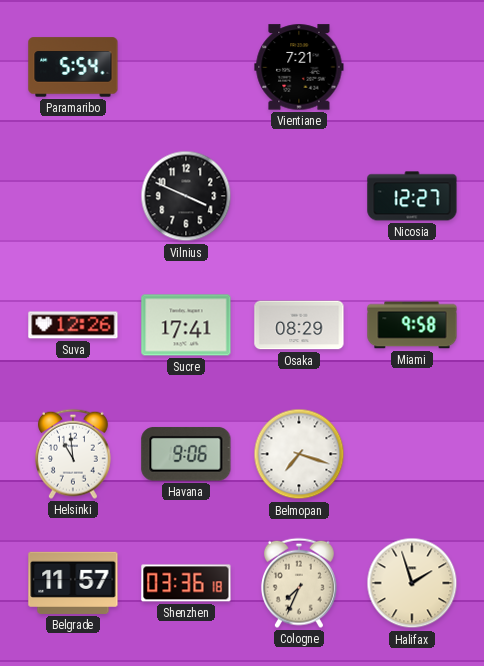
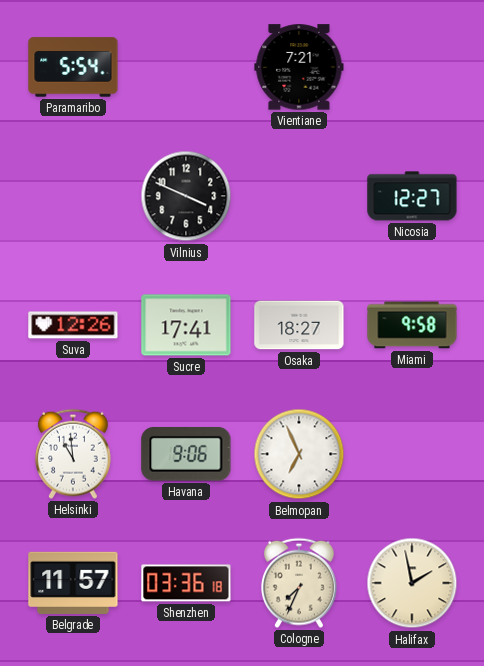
Osaka: 08:29 -> 18:27
Belmopan: 7:18 -> 6:56
Halifax: 1:57 -> 1:58
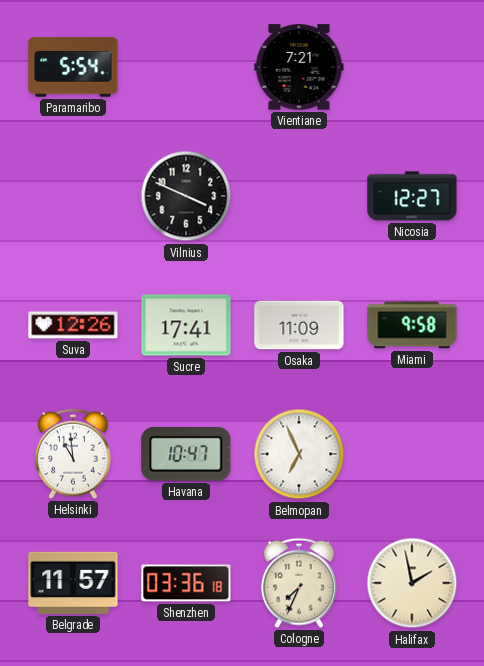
Osaka: 18:27 -> 11:09
Havana: 9:06 -> 10:47
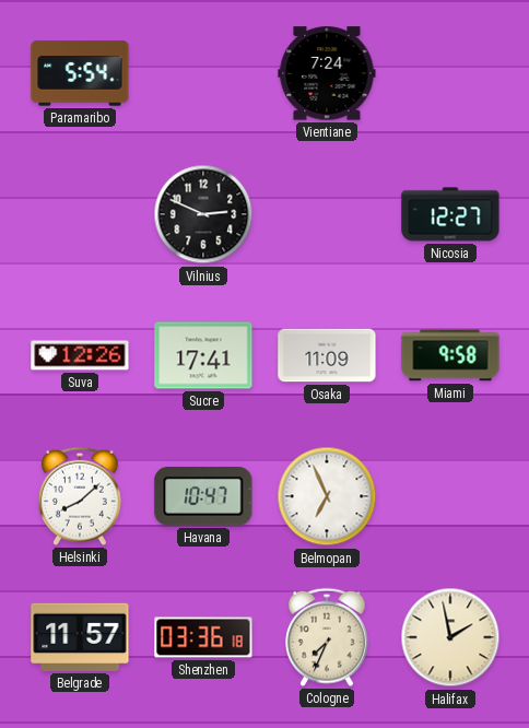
Vientiane: 7:21 -> 7:24
Vilnius: 3:49 -> 2:49
Helsinki: 10:59 -> 8:08
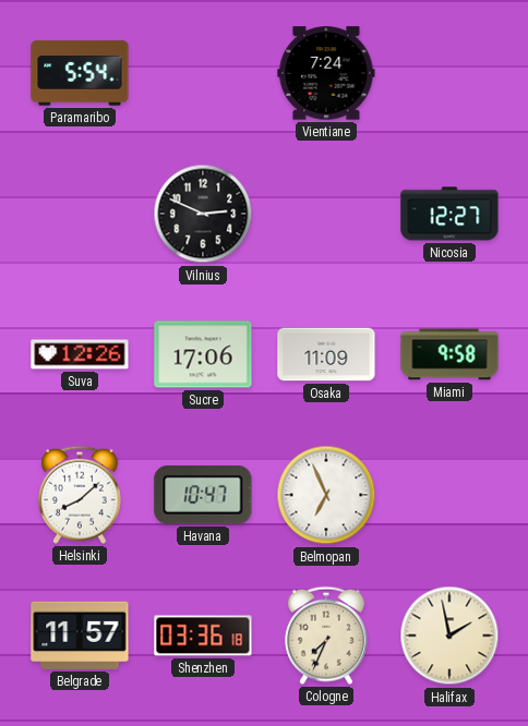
Sucre: 17:41 -> 17:06
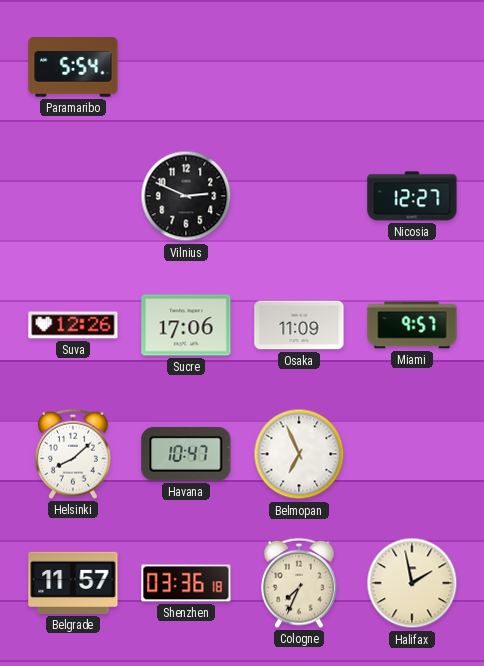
Vientiane: 7:24 -> none
Miami: 9:58 -> 9:57
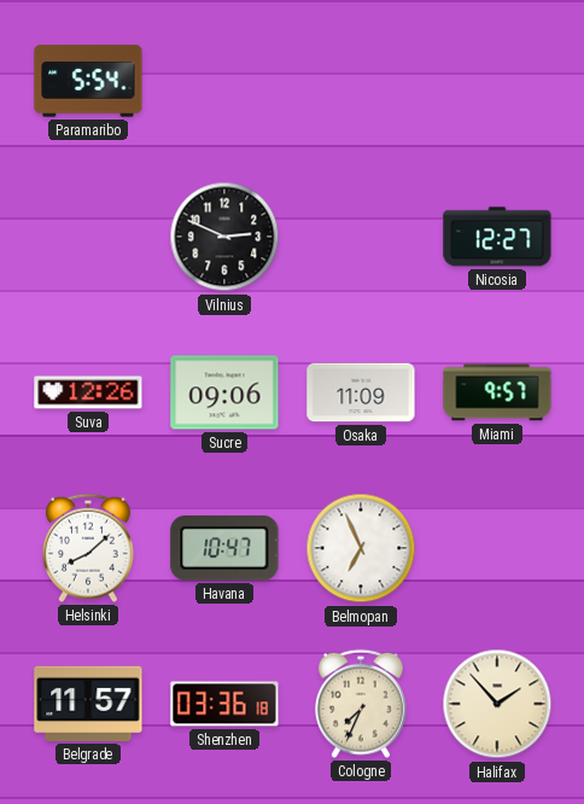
Sucre: 17:06 -> 09:06
Halifax: 1:58 -> 1:53
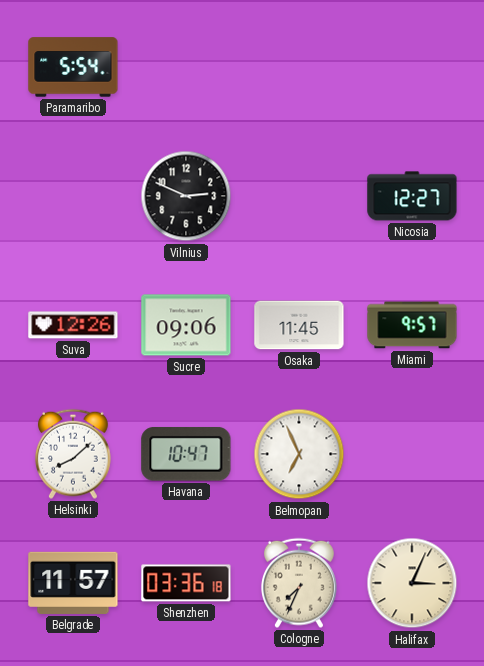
Osaka: 11:09 -> 11:45
Halifax: 1:53 -> 3:04
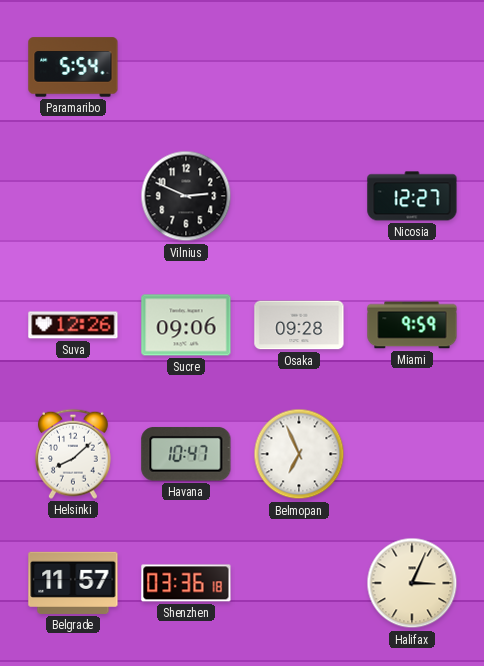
Osaka: 11:45 -> 09:28
Miami: 9:57 -> 9:59
Cologne: 7:34 -> none
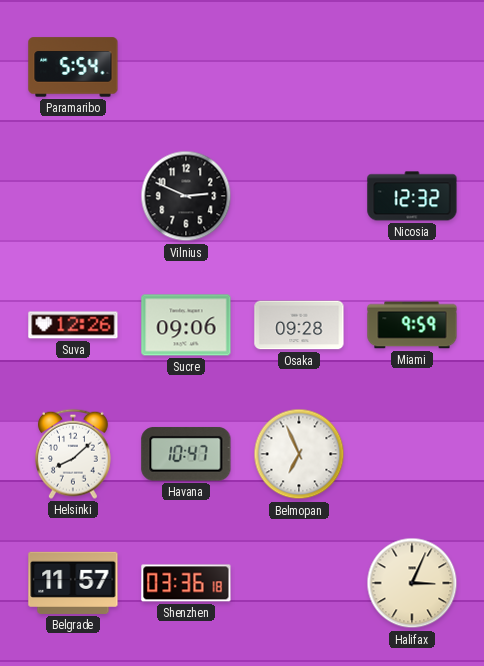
Nicosia: 12:27 -> 12:32
